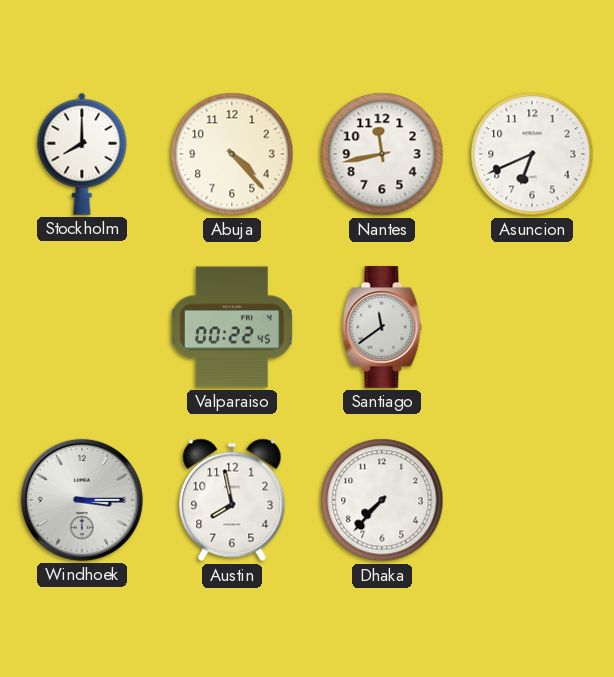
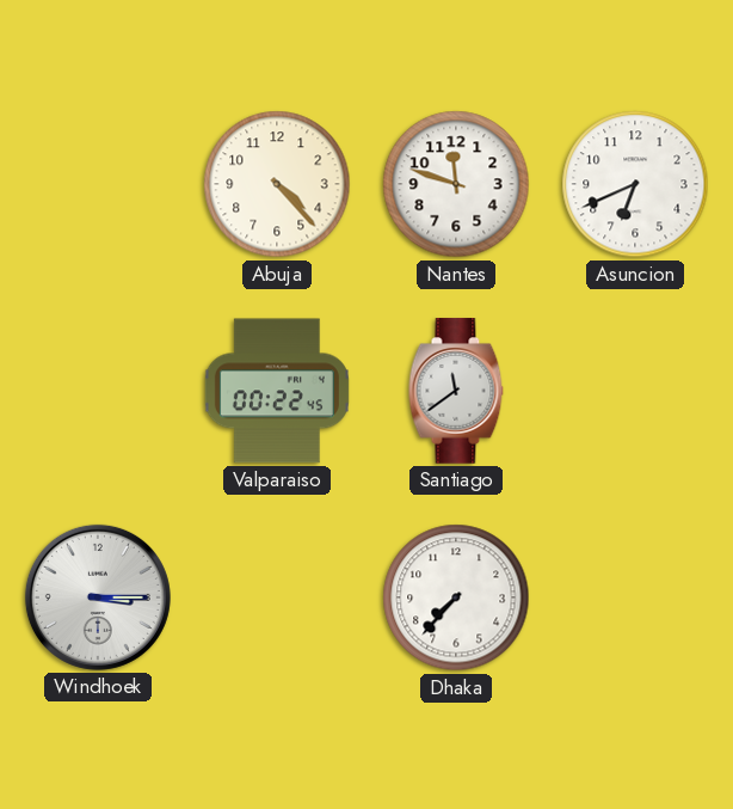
Stockholm: 8:00 -> none
Nantes: 11:43 -> 11:48
Austin: 7:58 -> none
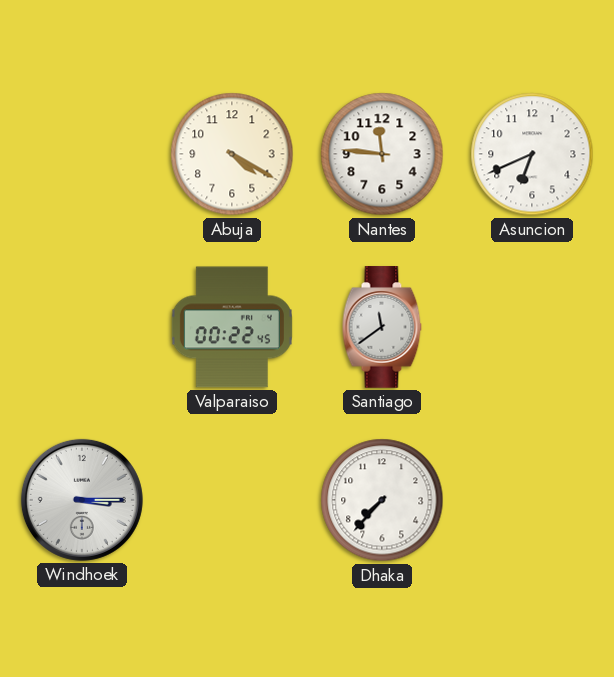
Abuja: 4:23 -> 4:20
Nantes: 11:48 -> 11:46
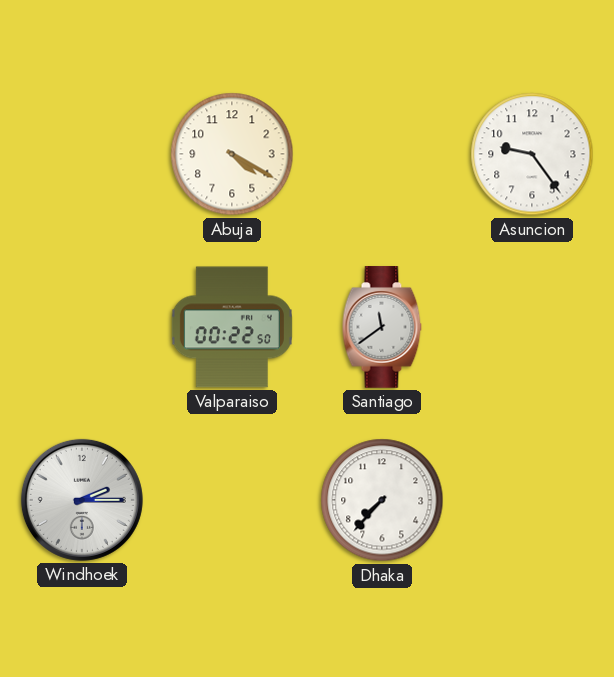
Nantes: 11:46 -> none
Asuncion: 6:41 -> 9:24
Valparaiso: 00:22:45 -> 00:22:50
Windhoek: 3:15 -> 2:15
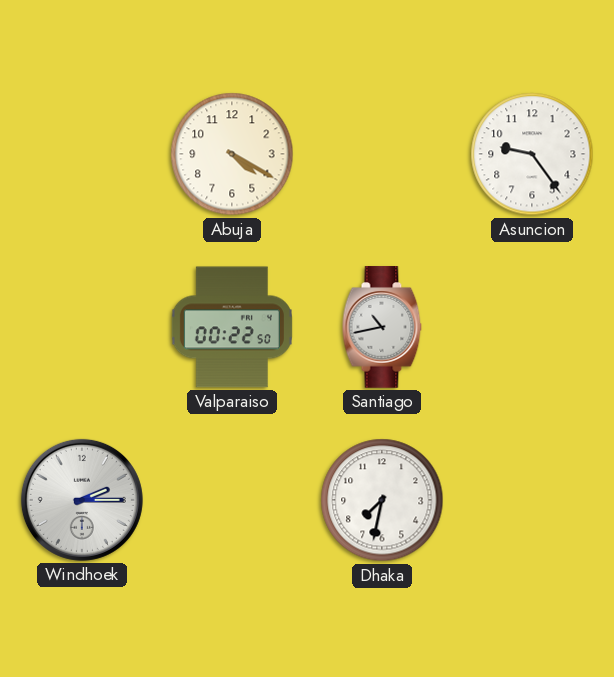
Santiago: 11:39 -> 10:43
Dhaka: 7:37 -> 7:32
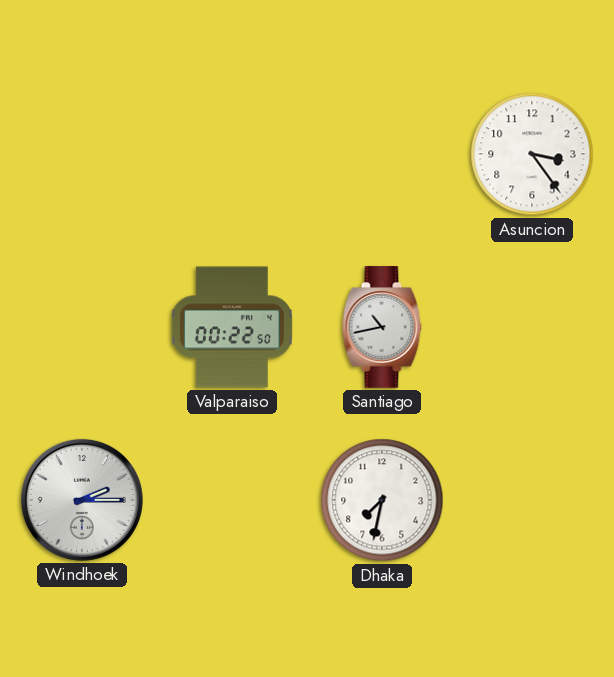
Abuja: 4:20 -> none
Asuncion: 9:24 -> 3:24
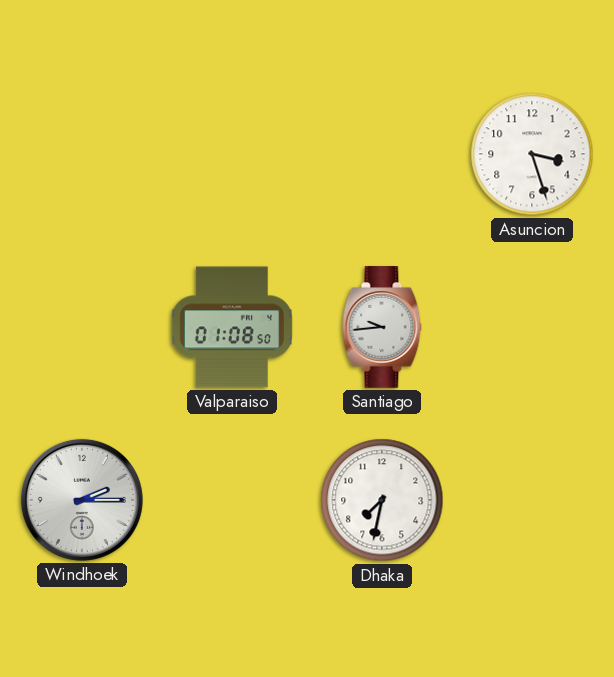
Asuncion: 3:24 -> 3:27
Valparaiso: 00:22 -> 01:08
Santiago: 10:43 -> 9:44
